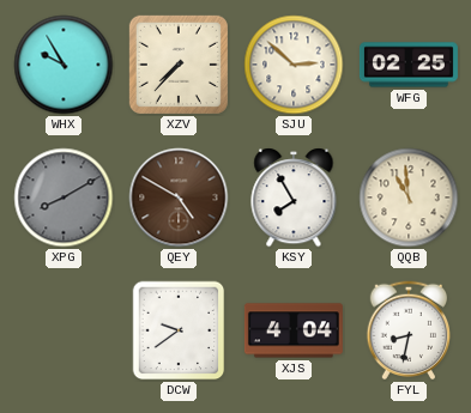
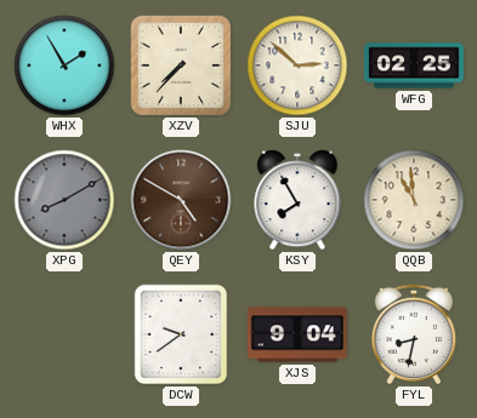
WHX: 9:55 -> 1:55
XJS: 4:04 -> 9:04
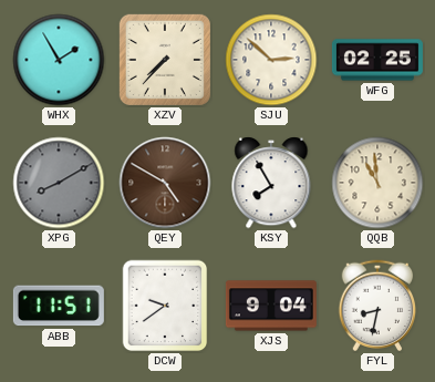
ABB: none -> 11:51
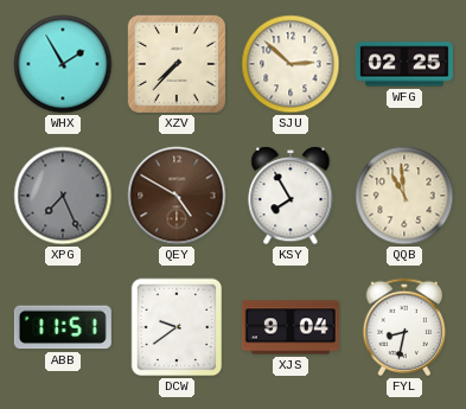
XPG: 8:10 -> 7:26
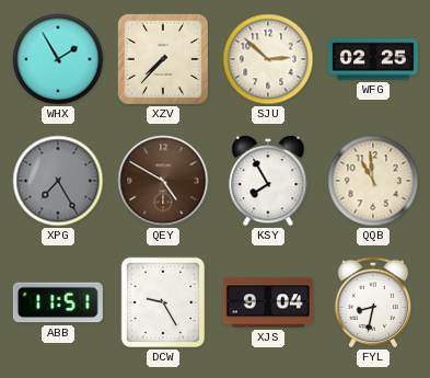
XPG: 7:26 -> 7:25
DCW: 9:39 -> 9:25
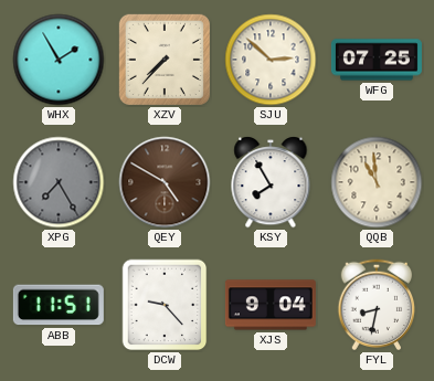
WFG: 02:25 -> 07:25
DCW: 9:25 -> 9:23
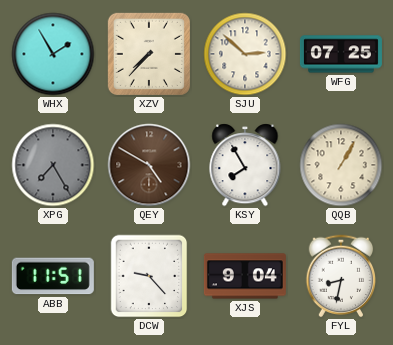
QQB: 10:59 -> 1:05
